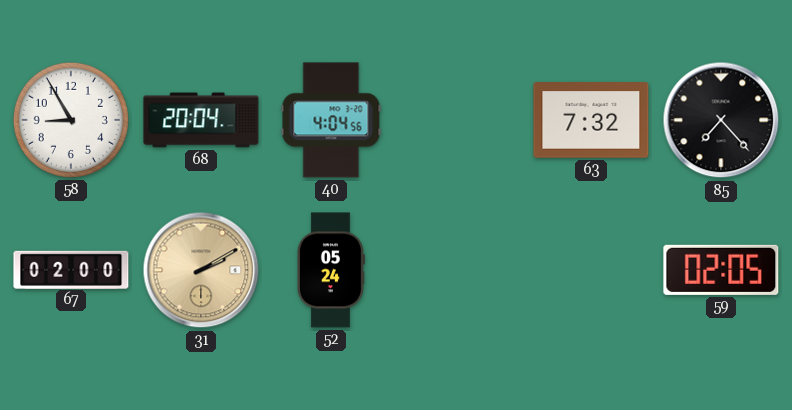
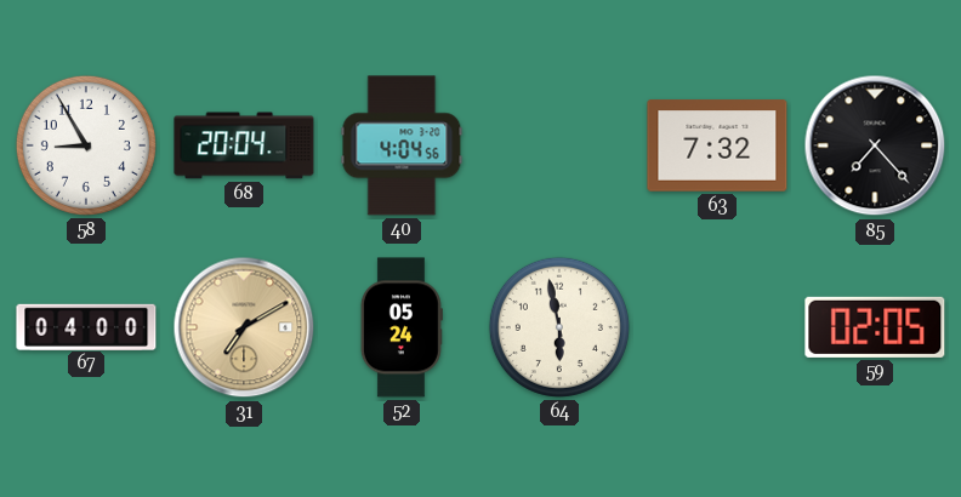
67: 02:00 -> 04:00
31: 2:10 -> 7:10
64: none -> 5:58
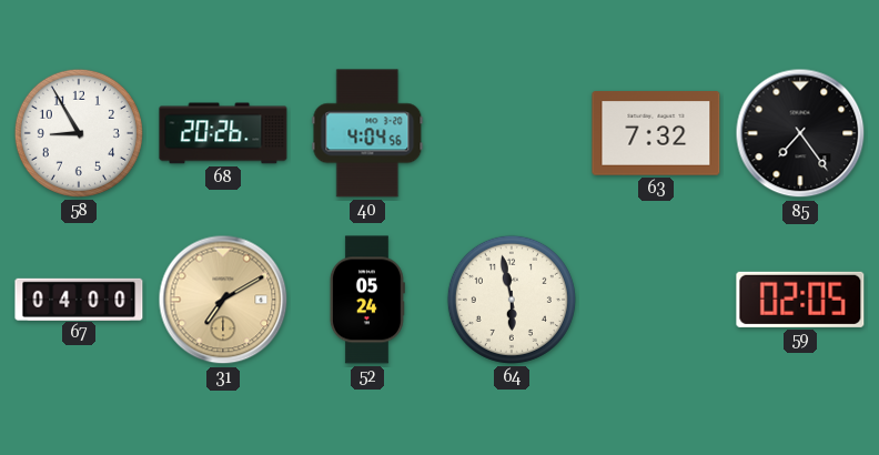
68: 20:04 -> 20:26
85: 7:23 -> 7:24
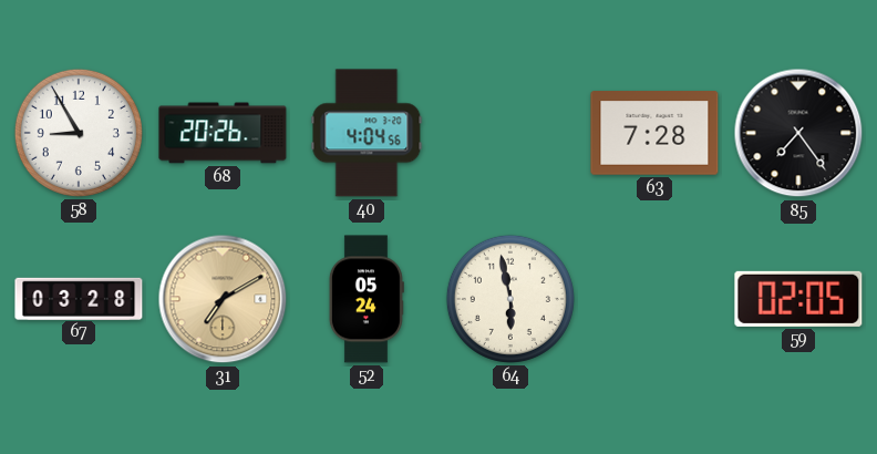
63: 7:32 -> 7:28
67: 04:00 -> 03:28
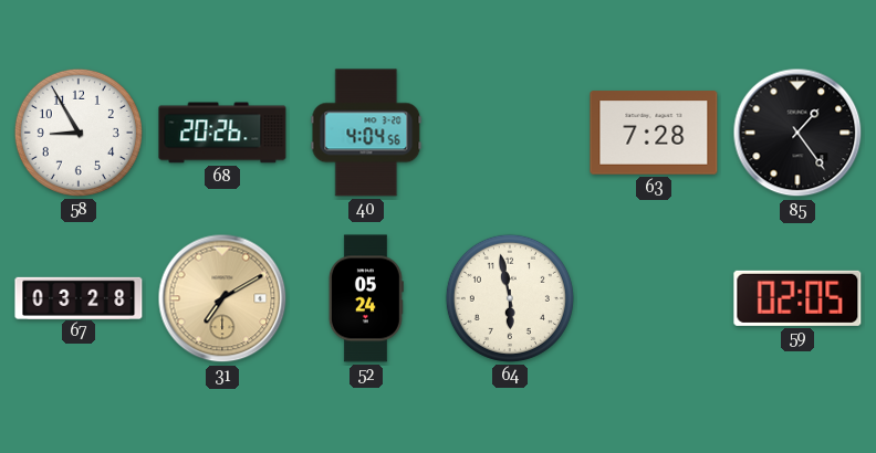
85: 7:24 -> 1:24
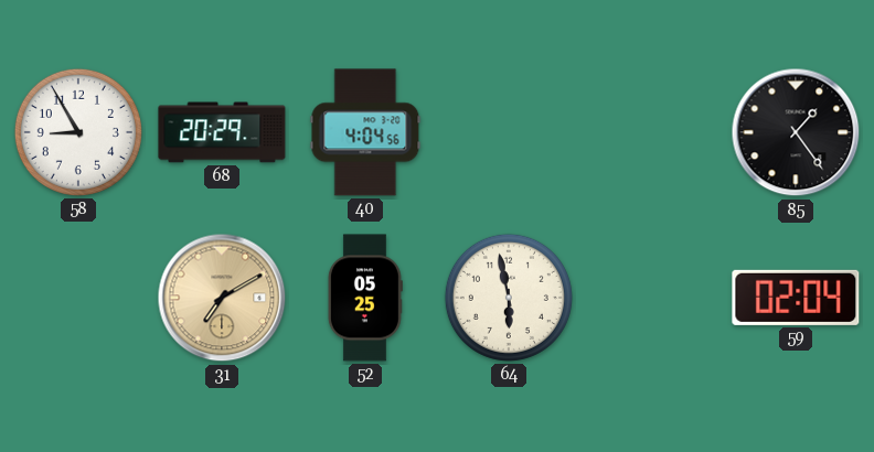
68: 20:26 -> 20:29
63: 7:28 -> none
67: 03:28 -> none
52: 05:24 -> 05:25
59: 02:05 -> 02:04
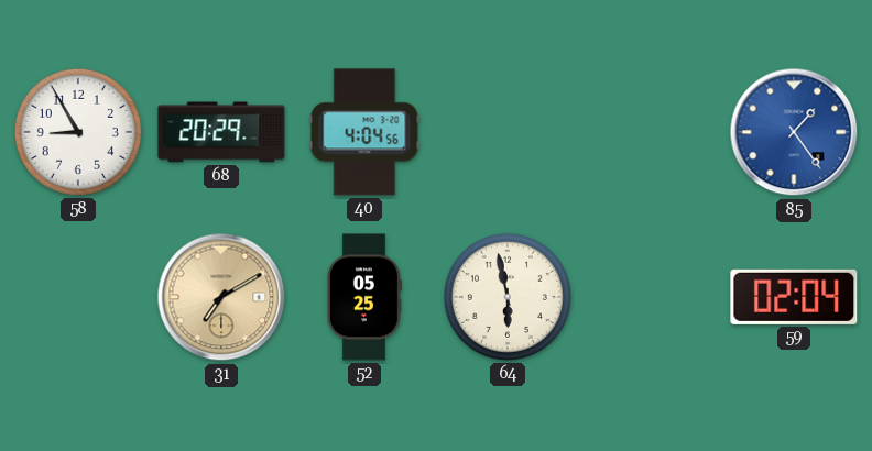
85 dial: black -> blue
